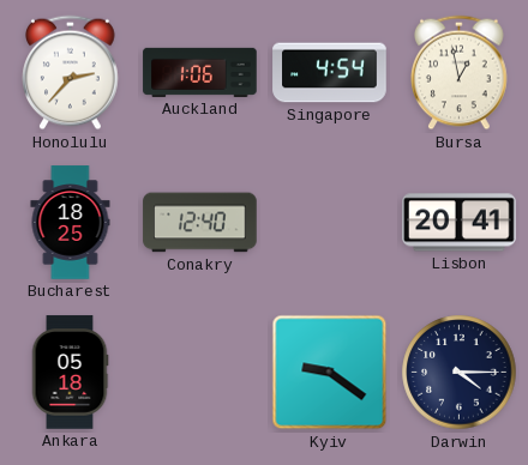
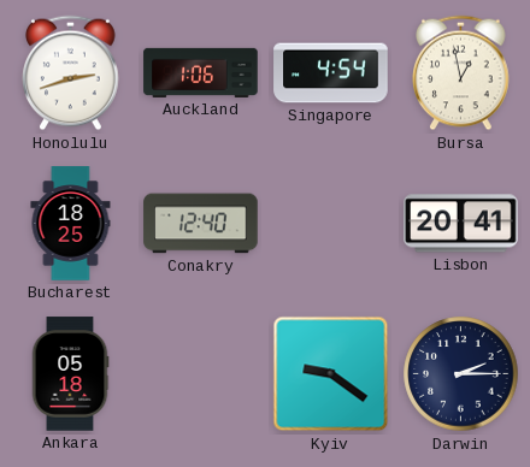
Honolulu: 2:37 -> 2:42
Darwin: 4:15 -> 2:15
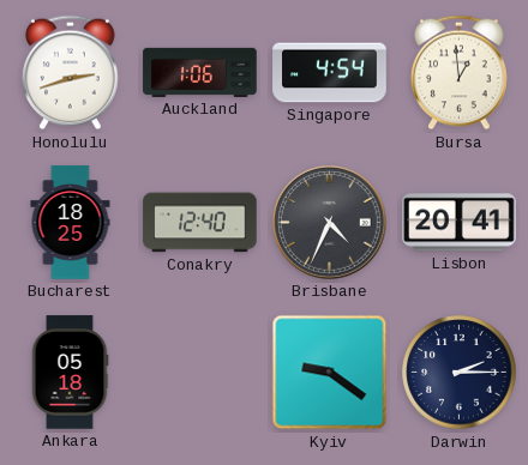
Bursa: 12:58 -> 12:59
Brisbane: none -> 4:34
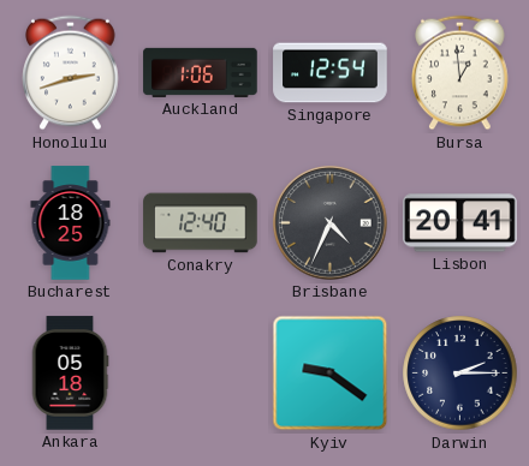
Singapore: 4:54 -> 12:54
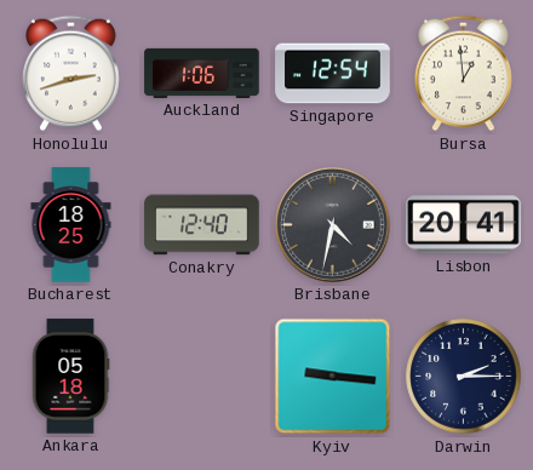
Brisbane: 4:34 -> 4:32
Kyiv: 9:21 -> 9:16
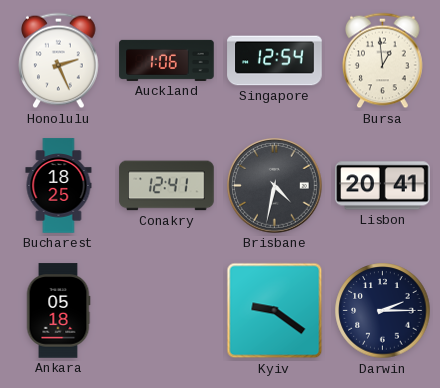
Honolulu: 2:42 -> 2:26
Conakry: 12:40 -> 12:41
Kyiv: 9:16 -> 9:21
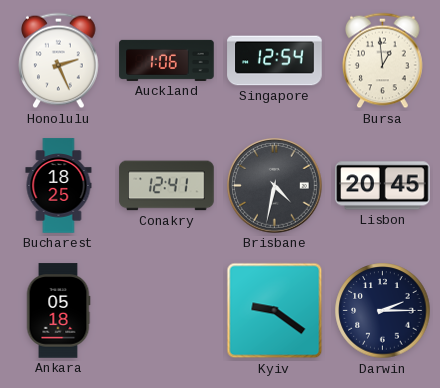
Lisbon: 20:41 -> 20:45
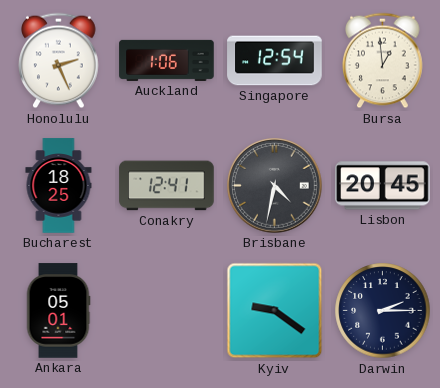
Ankara: 05:18 -> 05:01
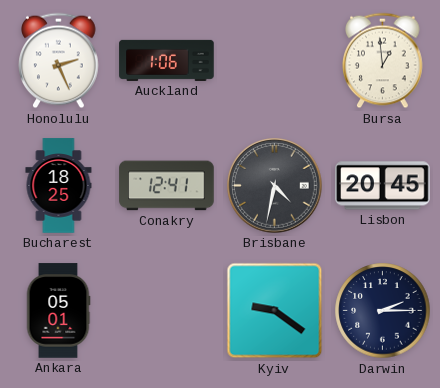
Singapore: 12:54 -> none
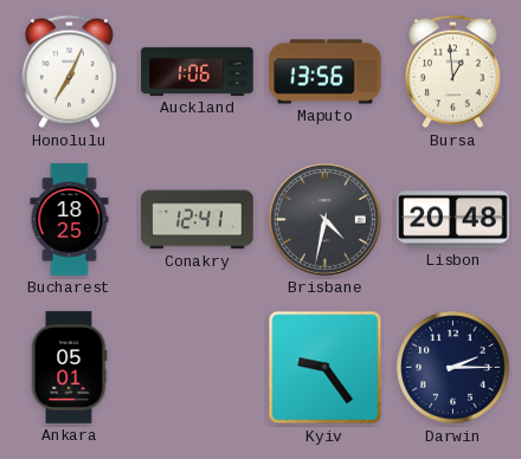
Honolulu: 2:26 -> 7:04
Maputo: none -> 13:56
Lisbon: 20:45 -> 20:48
Kyiv: 9:21 -> 9:24
